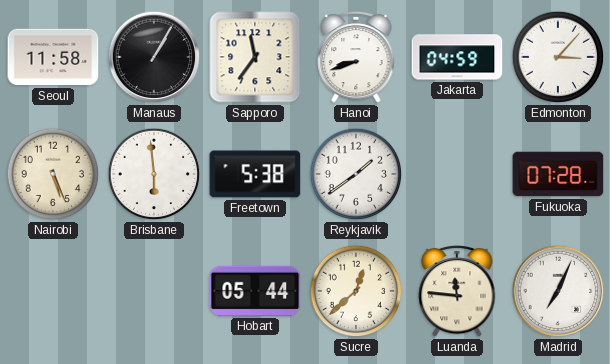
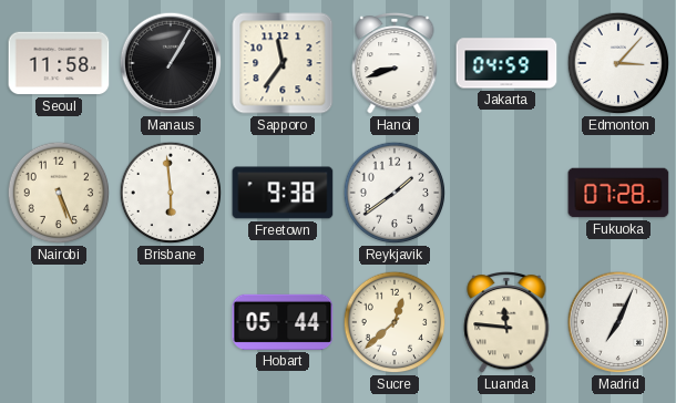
Freetown: 5:38 -> 9:38
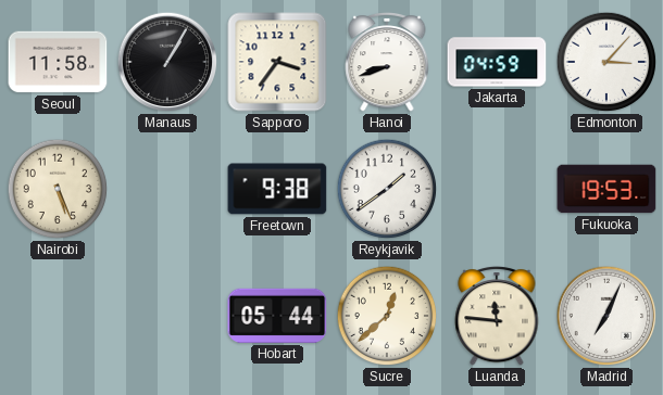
Sapporo: 11:36 -> 3:36
Brisbane: 5:59 -> none
Fukuoka: 07:28 -> 19:53
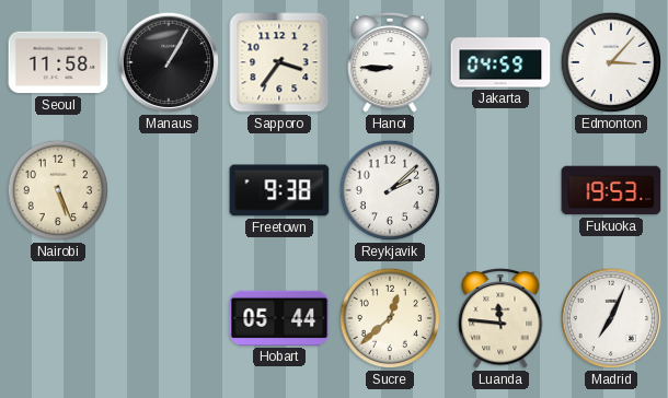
Hanoi: 8:42 -> 8:45
Reykjavik: 1:39 -> 2:08
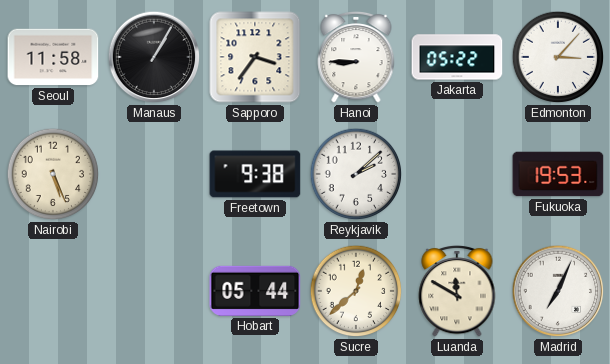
Jakarta: 04:59 -> 05:22
Luanda: 11:46 -> 11:50
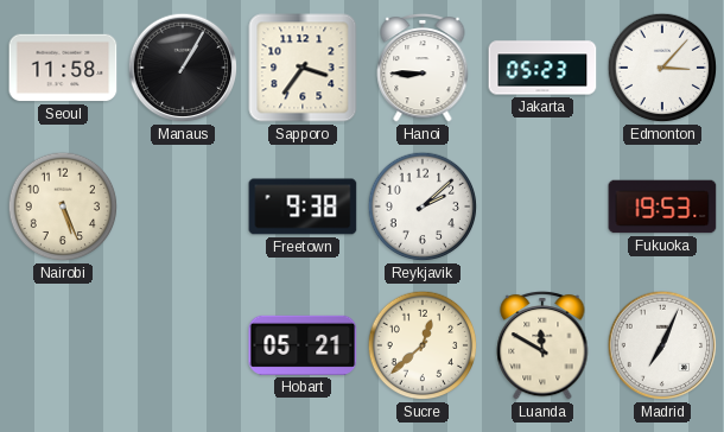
Jakarta: 05:22 -> 05:23
Hobart: 05:44 -> 05:21
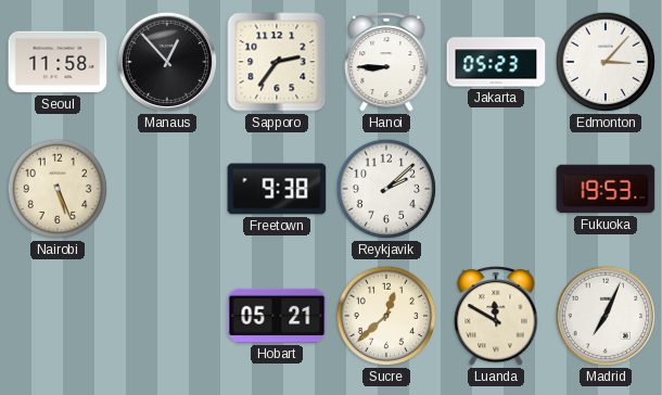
Manaus: 1:05 -> 12:53
Sapporo: 3:36 -> 2:36
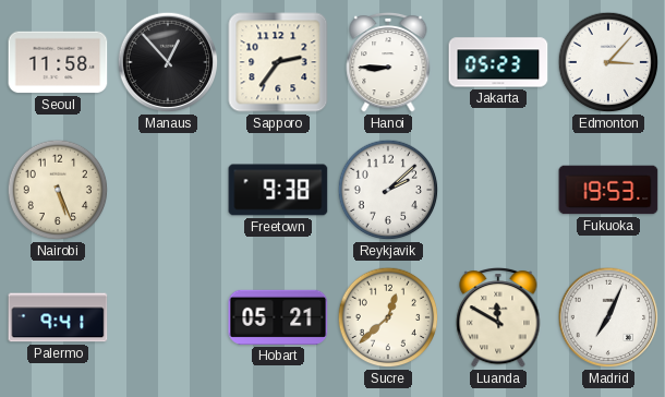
Palermo: none -> 9:41
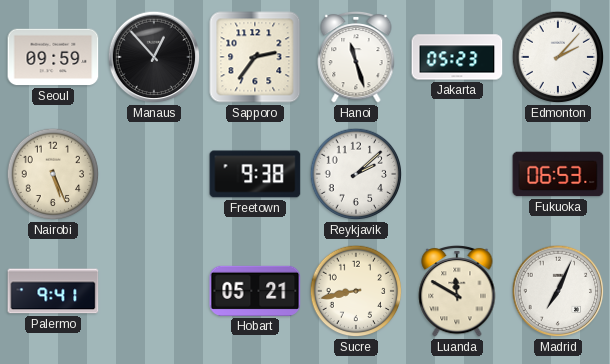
Seoul: 11:58 -> 09:59
Hanoi: 8:45 -> 11:27
Edmonton: 3:07 -> 2:07
Fukuoka: 19:53 -> 06:53
Sucre: 12:38 -> 8:43
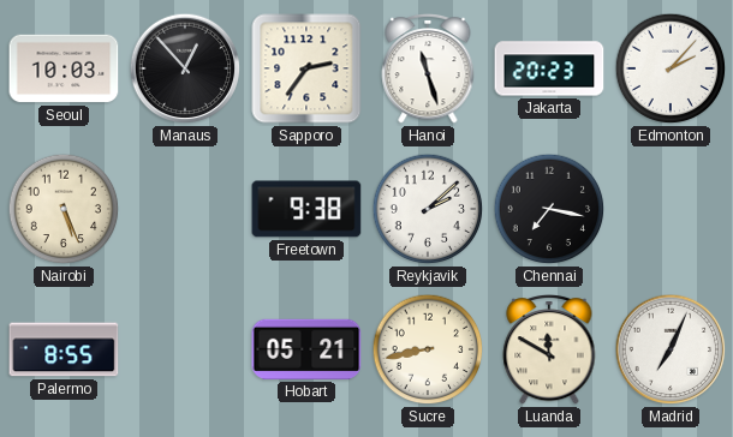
Seoul: 09:59 -> 10:03
Jakarta: 05:23 -> 20:23
Chennai: none -> 7:17
Fukuoka: 06:53 -> none
Palermo: 9:41 -> 8:55
